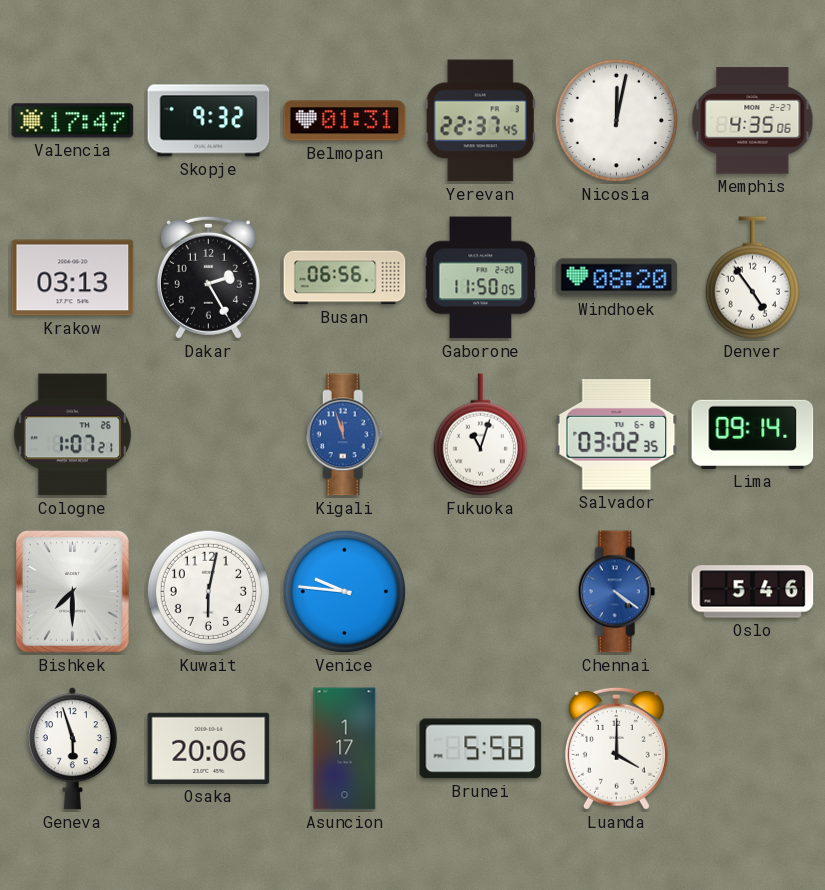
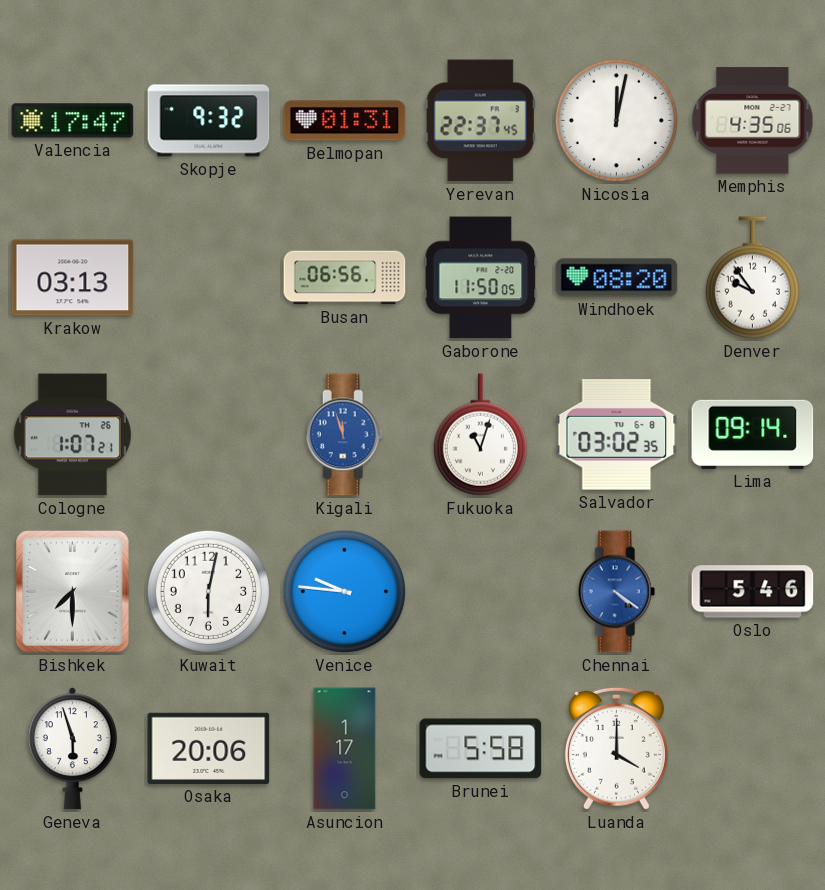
Dakar: 2:25 -> none
Denver: 4:54 -> 9:54
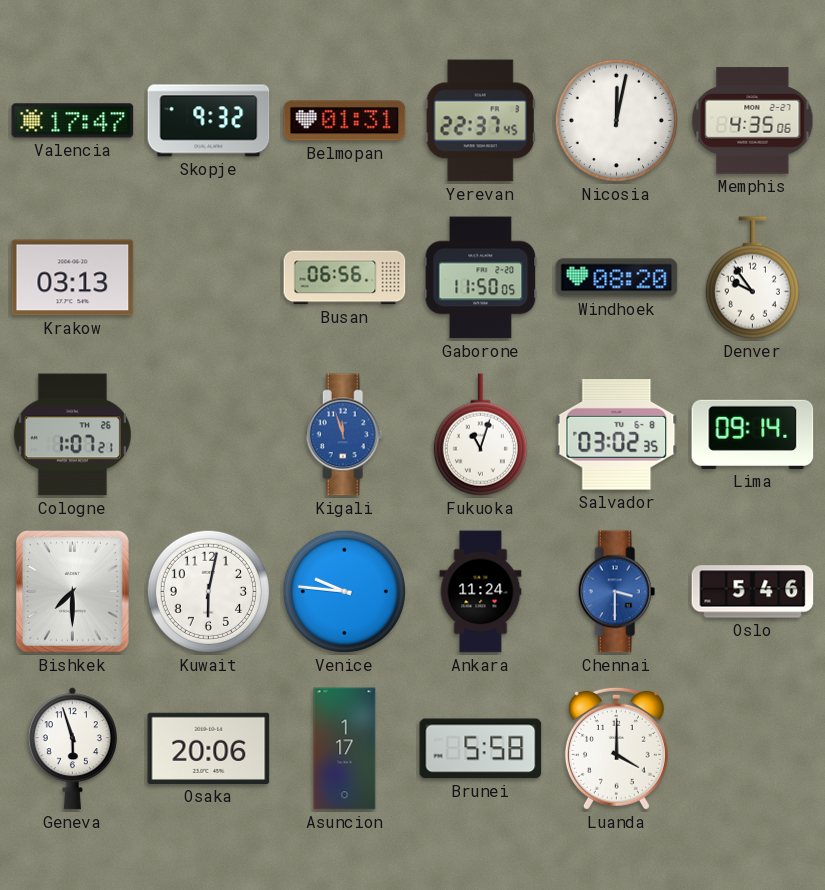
Ankara: none -> 11:24
Chennai: 4:21 -> 3:30
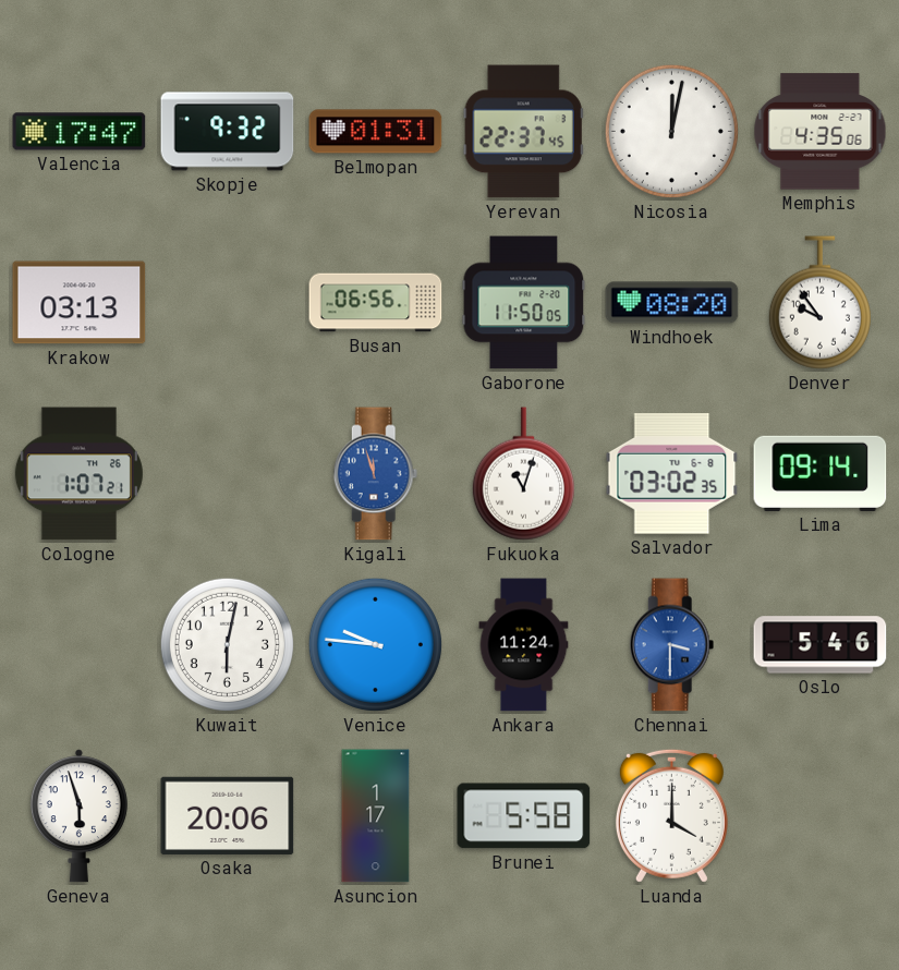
Bishkek: 7:30 -> none
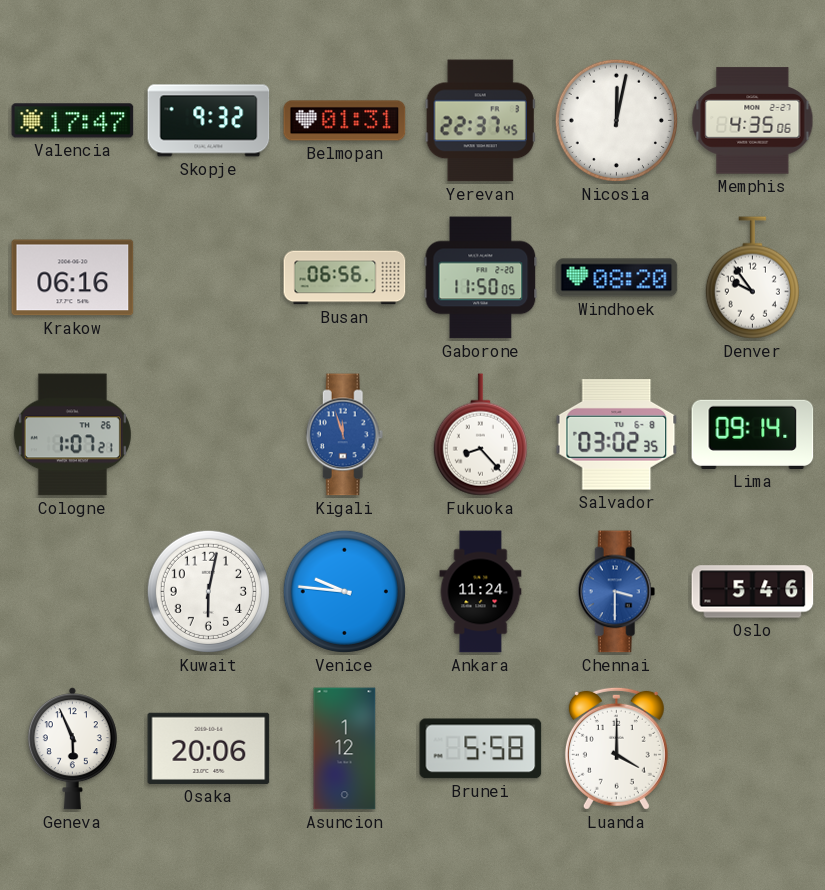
Krakow: 03:13 -> 06:16
Fukuoka: 11:03 -> 8:23
Geneva: 5:57 -> 5:56
Asuncion: 1:17 -> 1:12
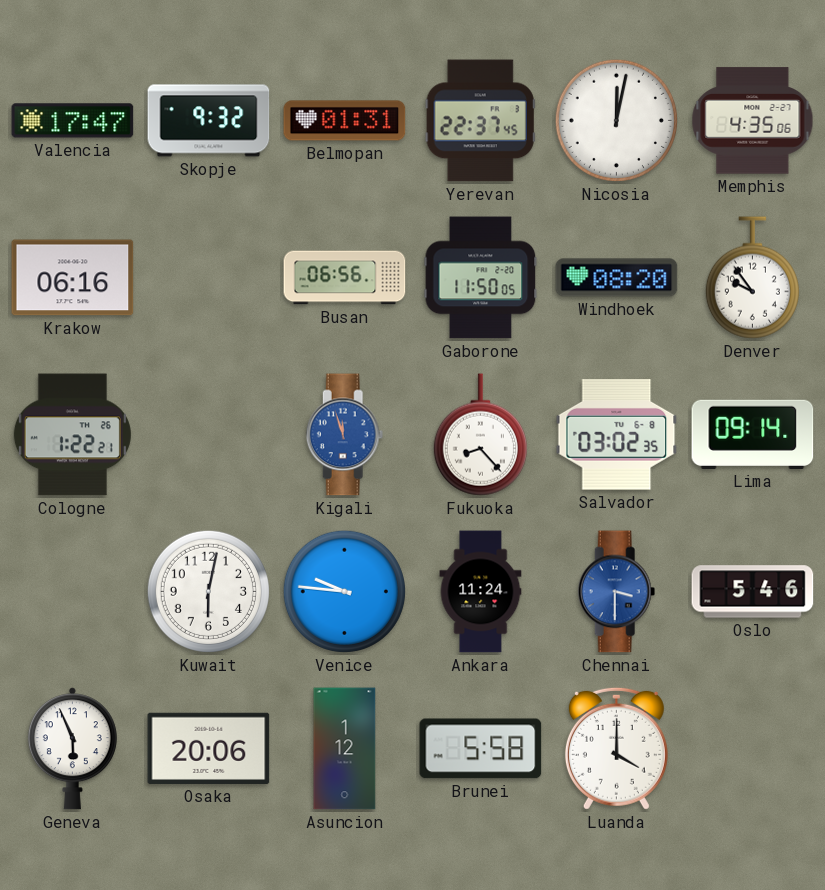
Cologne: 1:07 -> 1:22
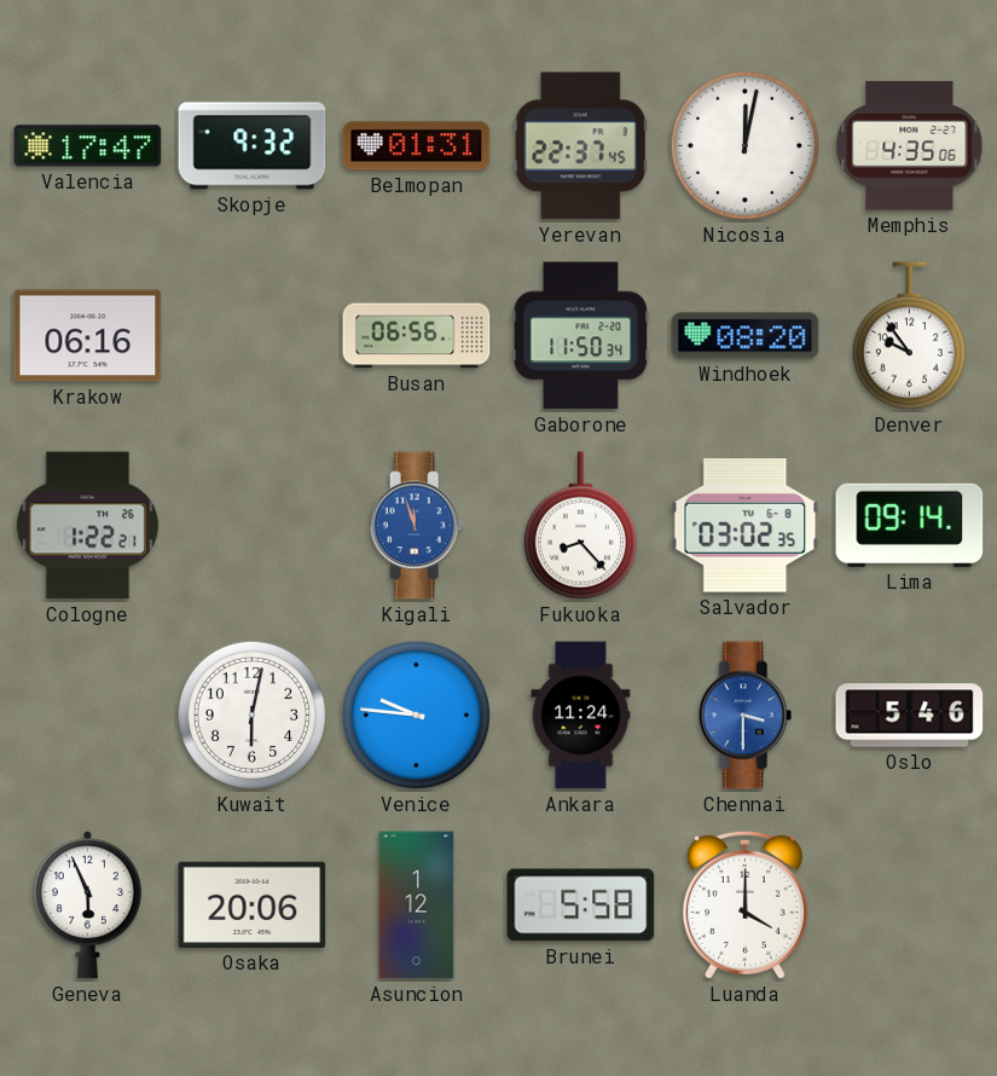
Gaborone: 11:50:05 -> 11:50:34
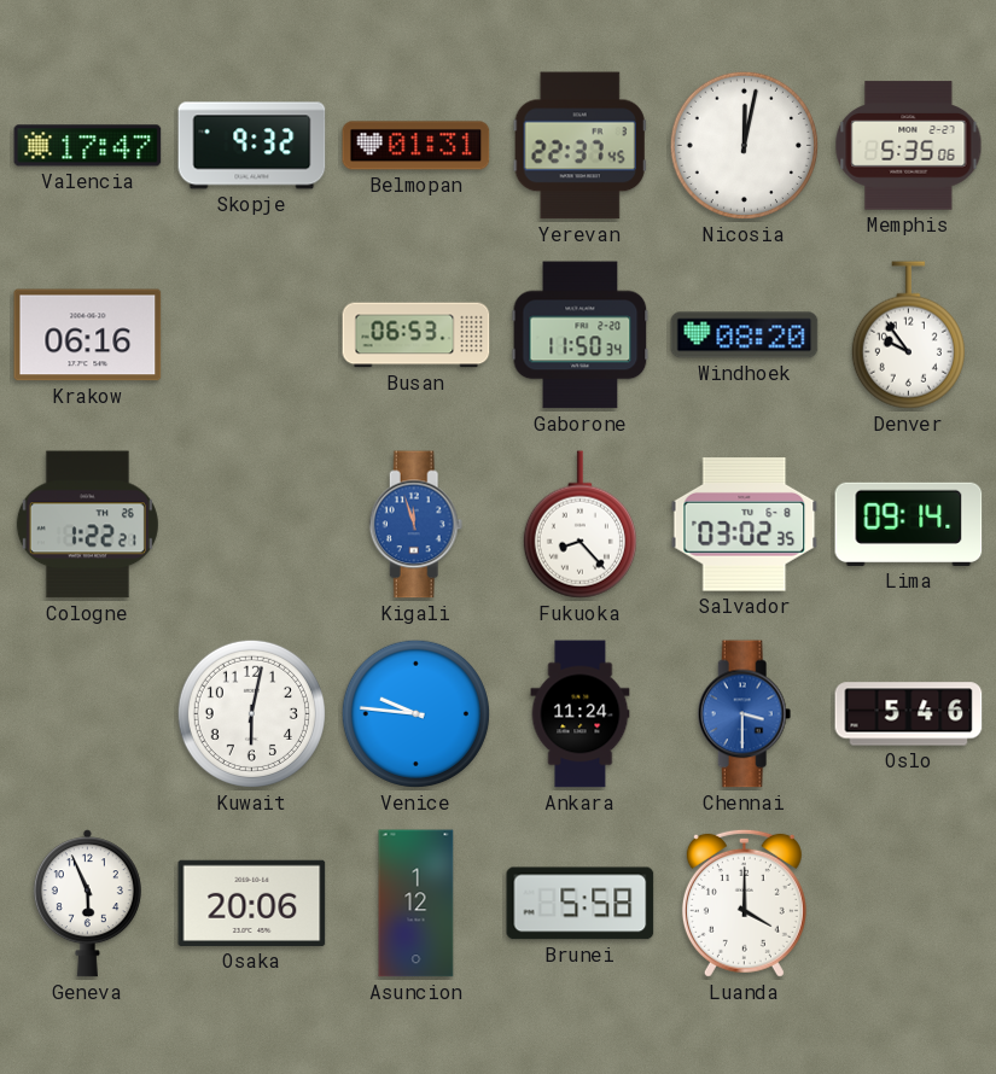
Memphis: 4:35 -> 5:35
Busan: 06:56 -> 06:53
